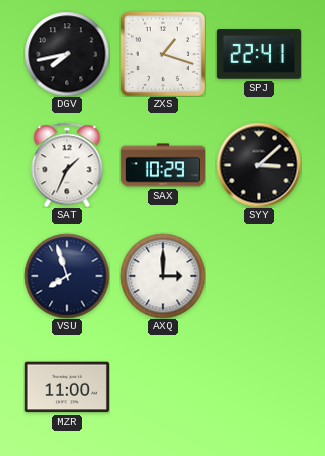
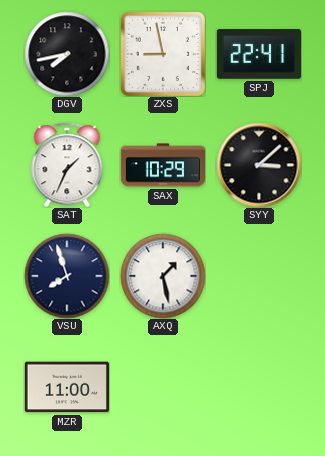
ZXS: 1:18 -> 8:58
AXQ: 3:00 -> 1:28
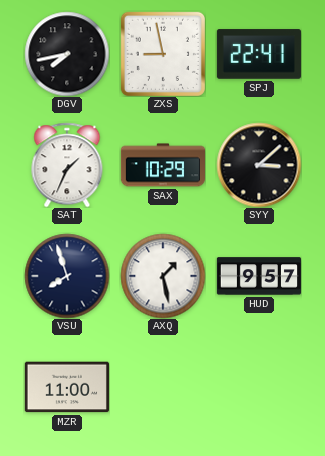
HUD: none -> 9:57
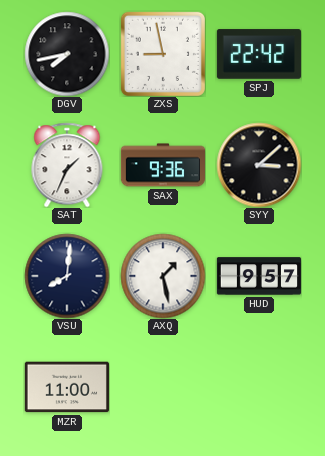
SPJ: 22:41 -> 22:42
SAX: 10:29 -> 9:36
VSU: 7:57 -> 8:01
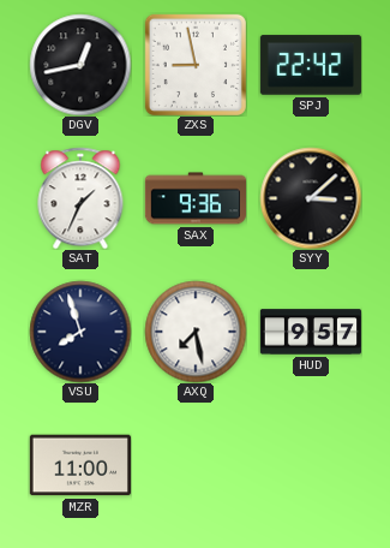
DGV: 7:43 -> 12:43
VSU: 8:01 -> 7:57
AXQ: 1:28 -> 7:28
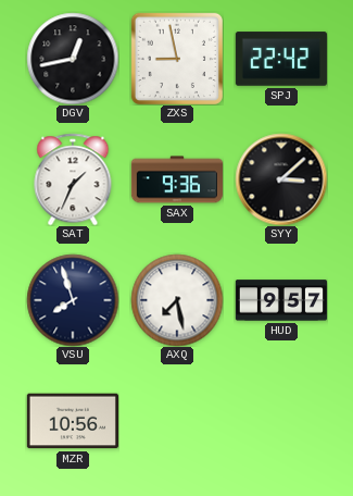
MZR: 11:00 -> 10:56
